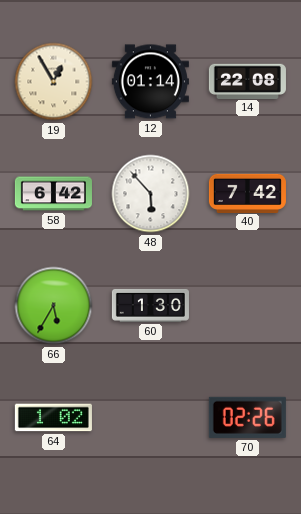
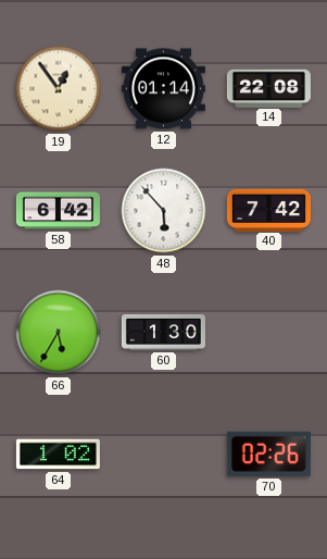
19: 12:55 -> 12:54
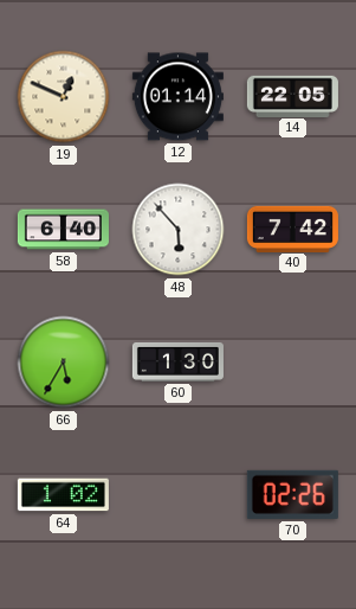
19: 12:54 -> 12:49
14: 22:08 -> 22:05
58: 6:42 -> 6:40
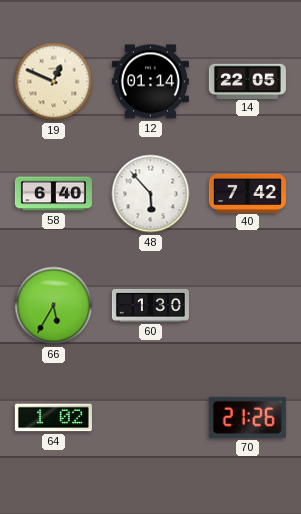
70: 02:26 -> 21:26
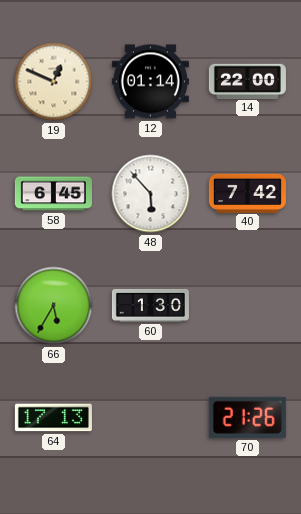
14: 22:05 -> 22:00
58: 6:40 -> 6:45
64: 1:02 -> 17:13
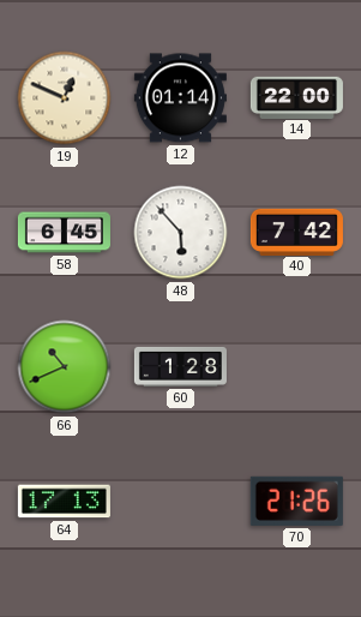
66: 5:35 -> 10:41
60: 1:30 -> 1:28
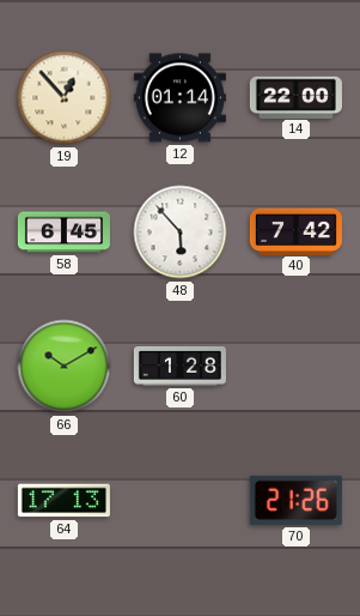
19: 12:49 -> 12:53
66: 10:41 -> 10:10
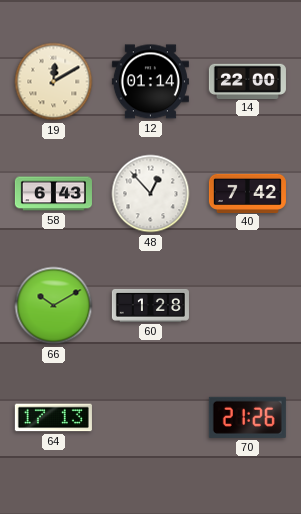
19: 12:53 -> 12:10
58: 6:45 -> 6:43
48: 5:53 -> 12:53
